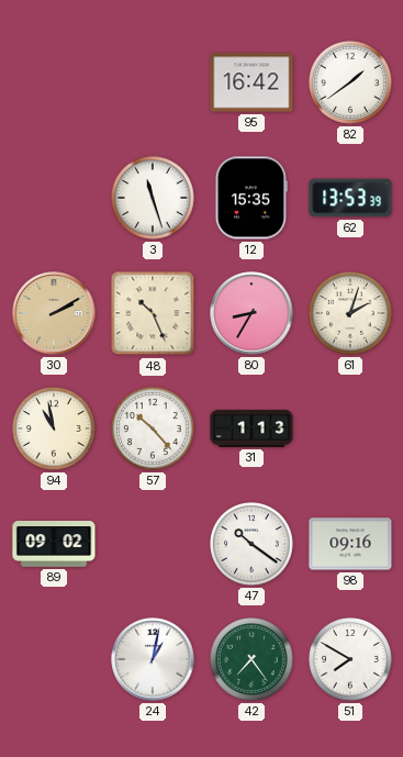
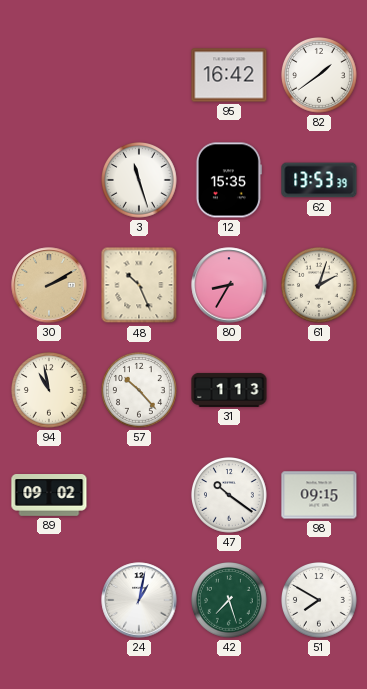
98: 09:16 -> 09:15
42: 7:24 -> 7:27
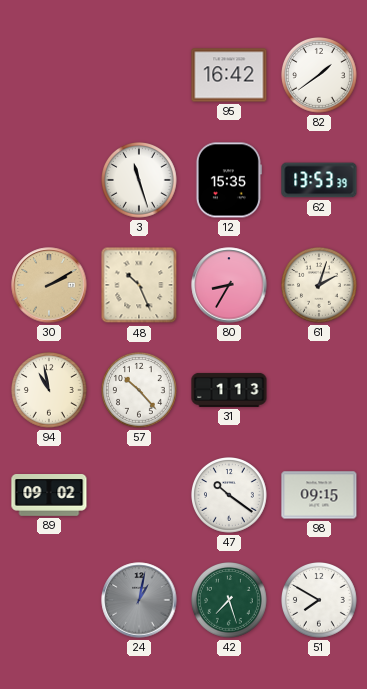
24 dial: white -> grey
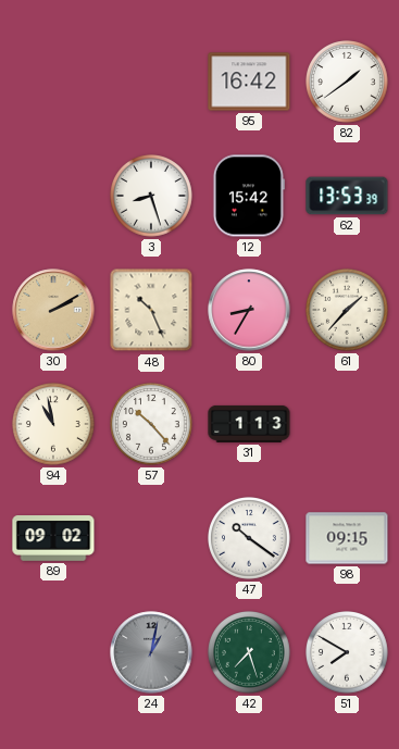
3: 11:27 -> 8:27
12: 15:35 -> 15:42
61: 2:03 -> 1:37
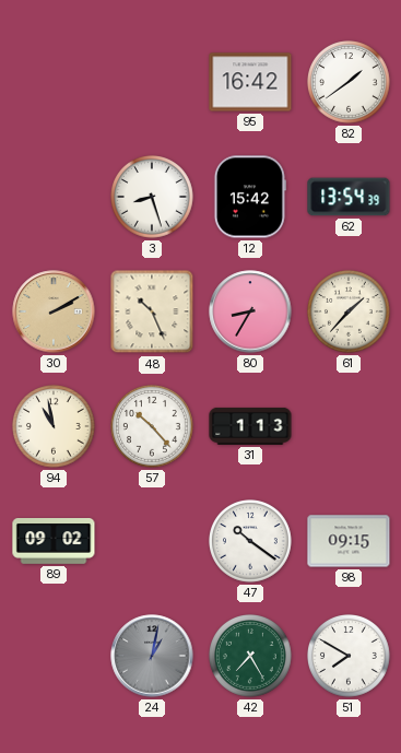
62: 13:53 -> 13:54
42: 7:27 -> 7:25
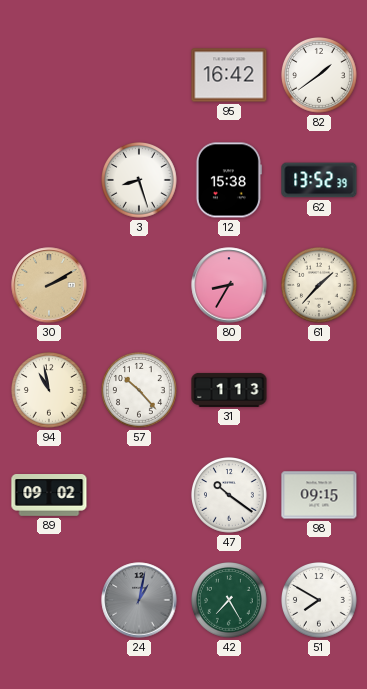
12: 15:42 -> 15:38
62: 13:54 -> 13:52
48: 10:26 -> none
